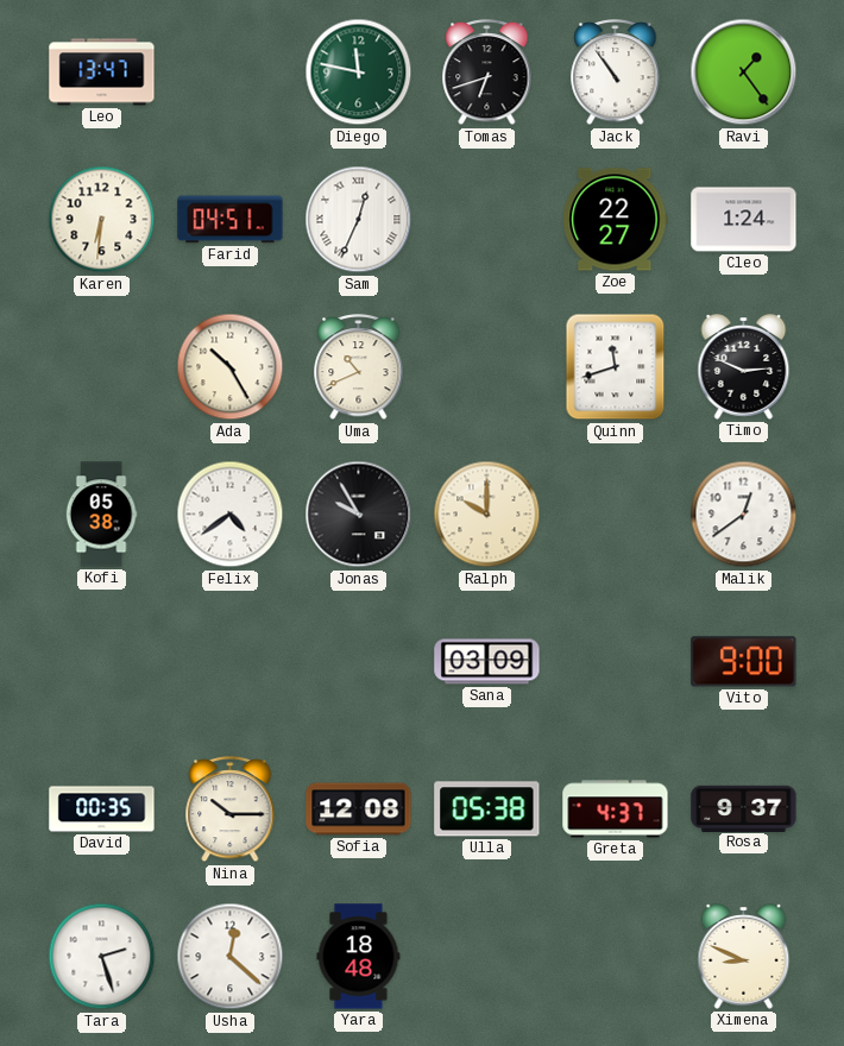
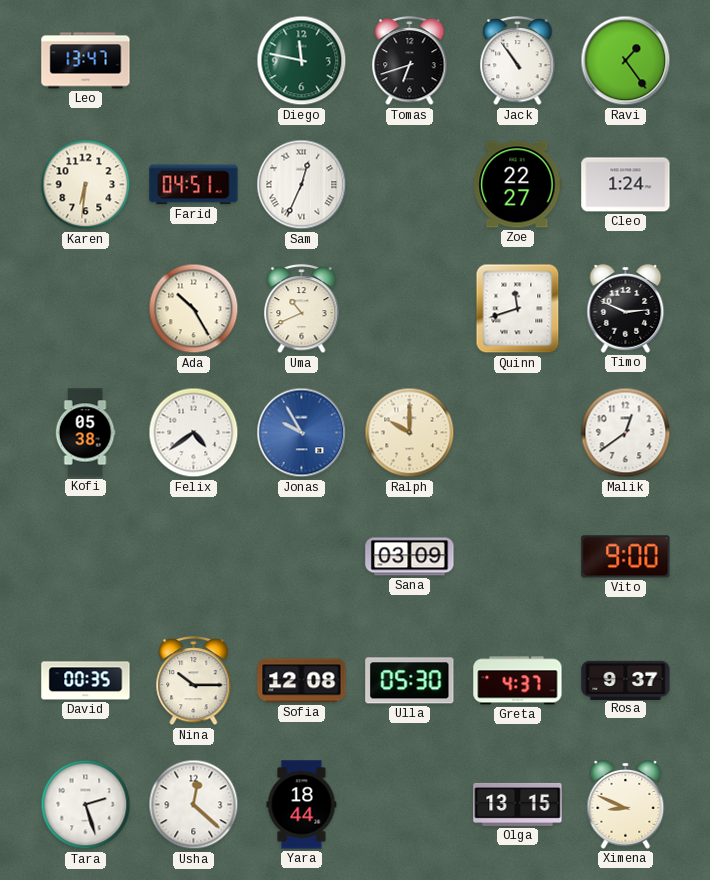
Jonas dial: black -> blue
Ulla: 05:38 -> 05:30
Yara: 18:48 -> 18:44
Olga: none -> 13:15
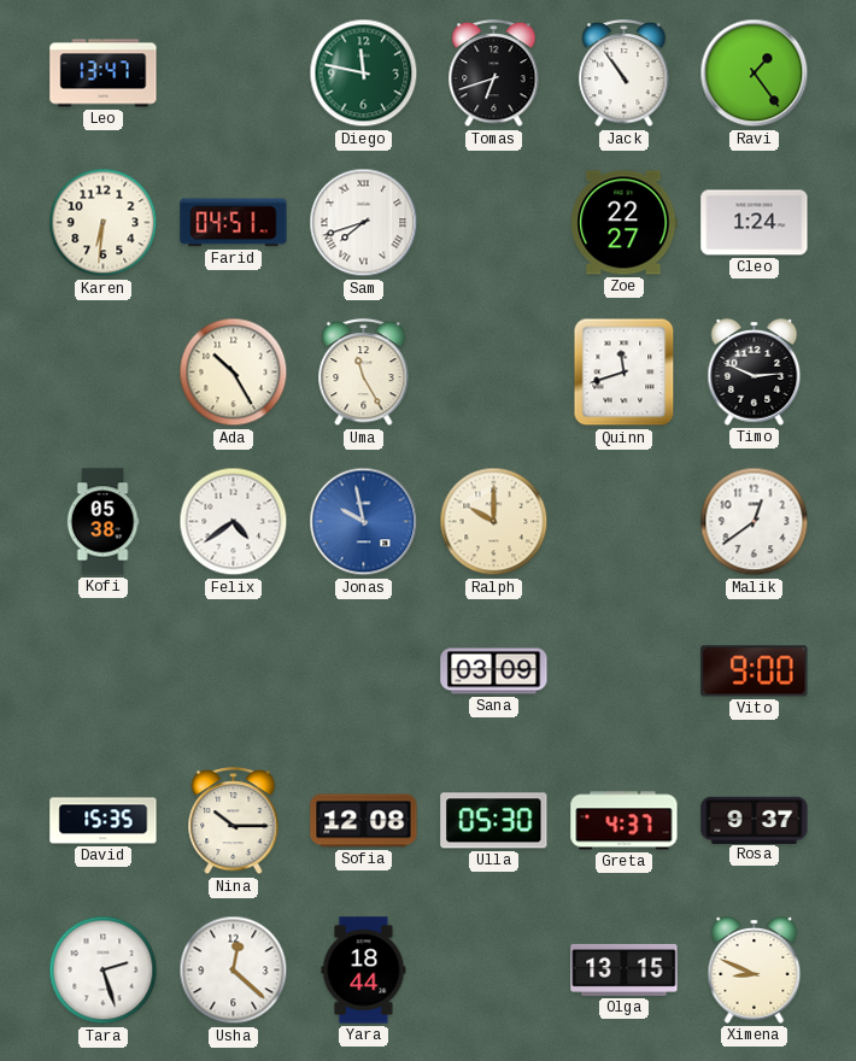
Sam: 12:34 -> 7:42
Uma: 10:41 -> 11:25
Jonas: 9:55 -> 9:58
David: 00:35 -> 15:35
